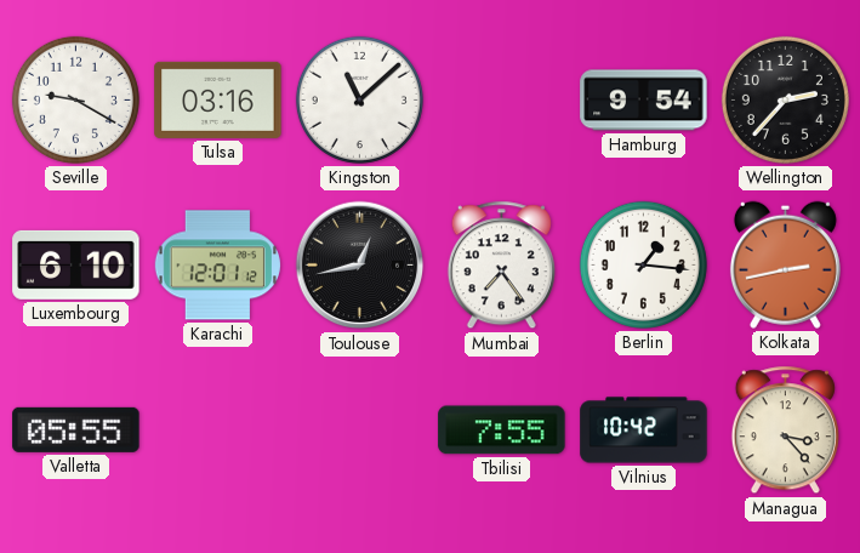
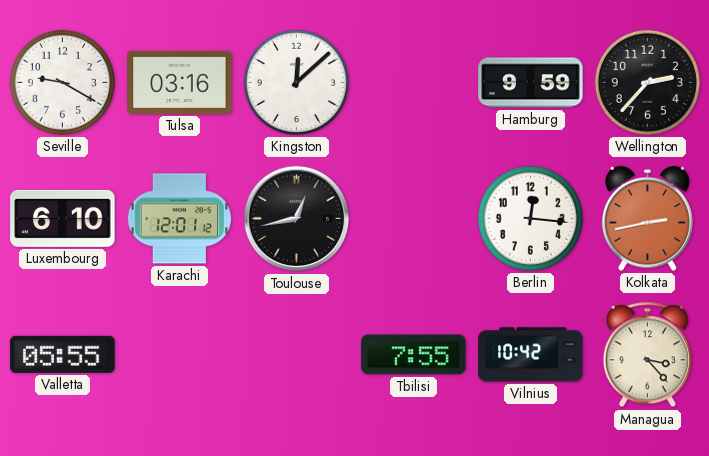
Kingston: 11:08 -> 12:08
Hamburg: 9:54 -> 9:59
Mumbai: 7:24 -> none
Berlin: 1:16 -> 12:16
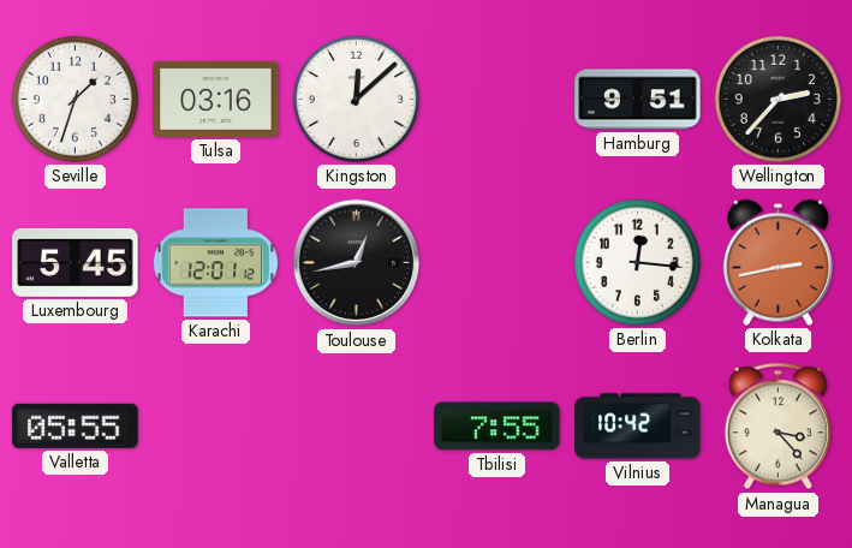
Seville: 9:20 -> 1:33
Hamburg: 9:59 -> 9:51
Luxembourg: 6:10 -> 5:45
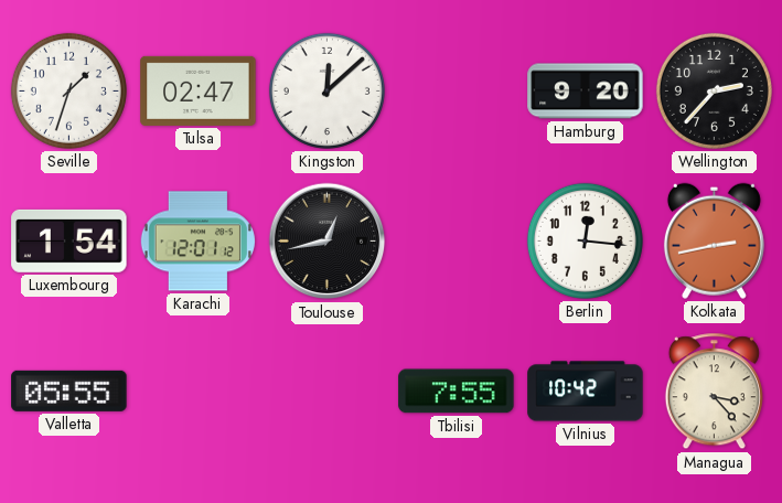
Tulsa: 03:16 -> 02:47
Hamburg: 9:51 -> 9:20
Luxembourg: 5:45 -> 1:54
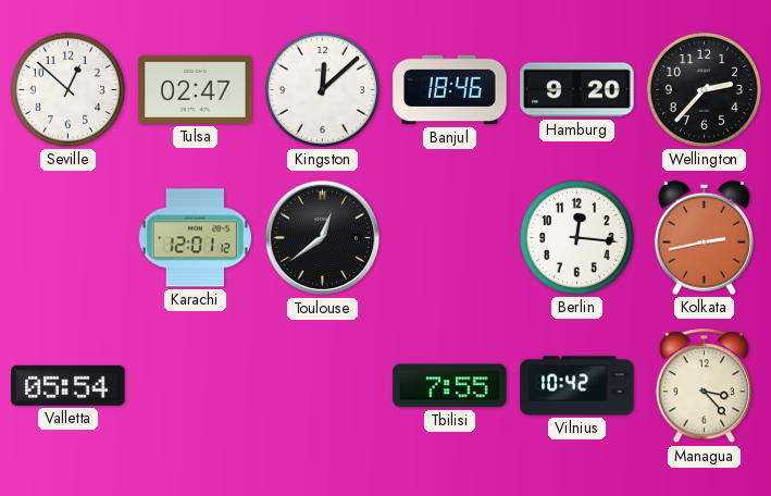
Seville: 1:33 -> 12:52
Banjul: none -> 18:46
Luxembourg: 1:54 -> none
Toulouse: 12:43 -> 12:39
Valletta: 05:55 -> 05:54
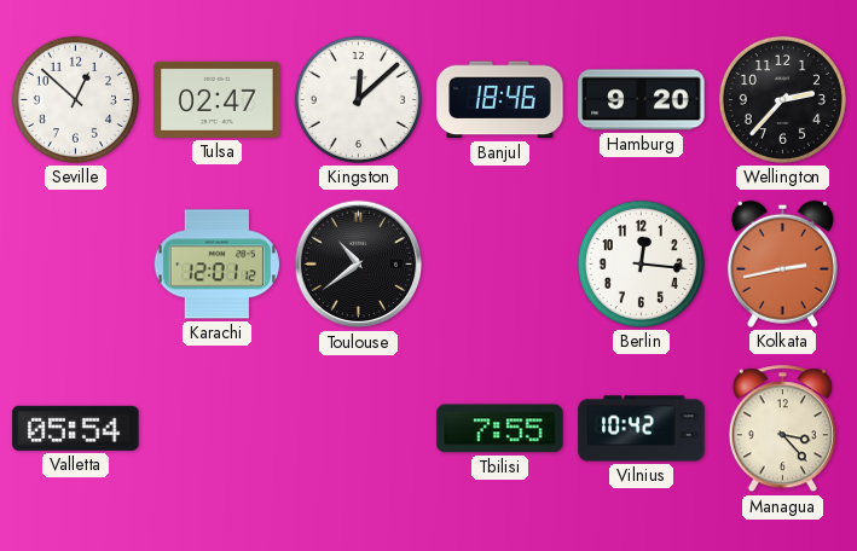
Toulouse: 12:39 -> 10:39
